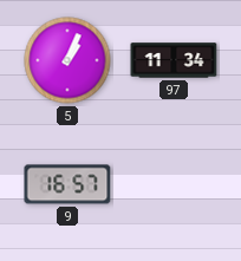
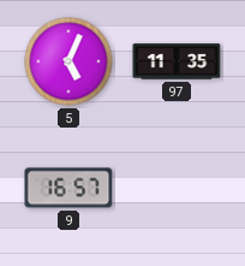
5: 1:04 -> 5:04
97: 11:34 -> 11:35
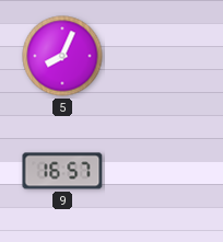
5: 5:04 -> 8:04
97: 11:35 -> none
